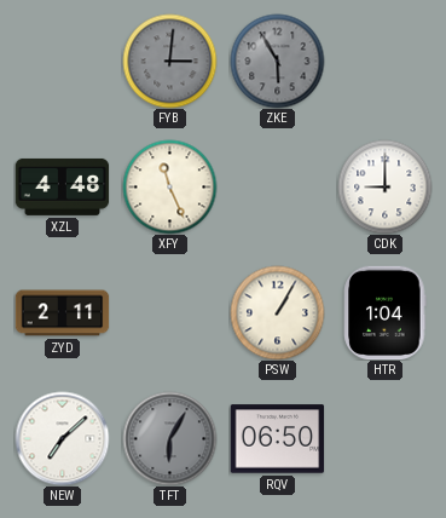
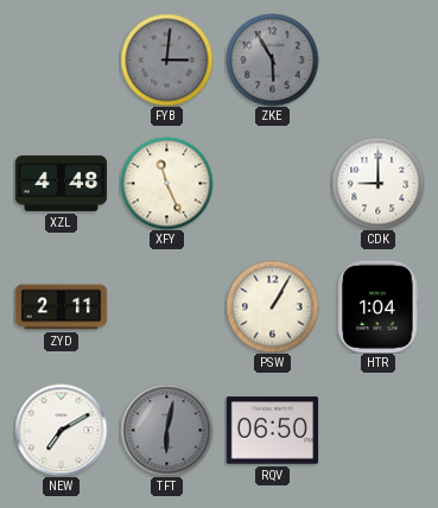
NEW: 7:08 -> 7:10
TFT: 6:05 -> 6:02
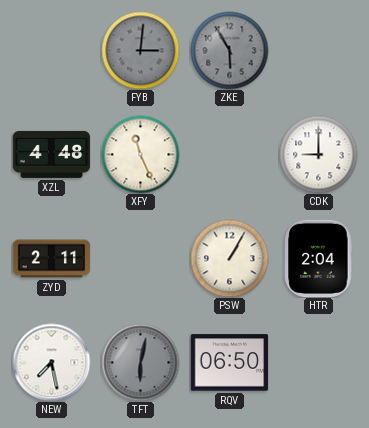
HTR: 1:04 -> 2:04
NEW: 7:10 -> 7:28
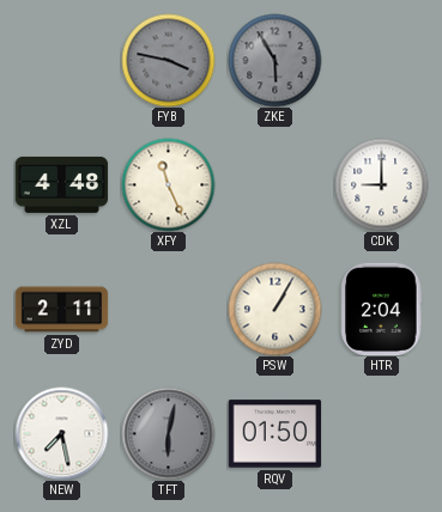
FYB: 3:01 -> 3:47
RQV: 06:50 -> 01:50
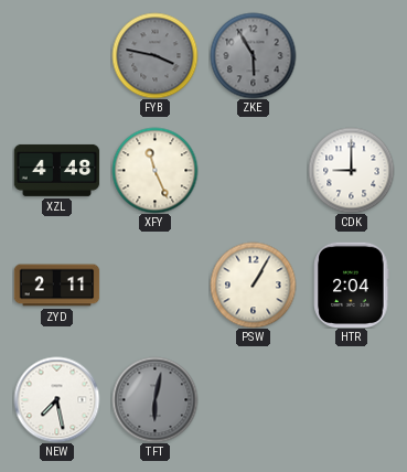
RQV: 01:50 -> none
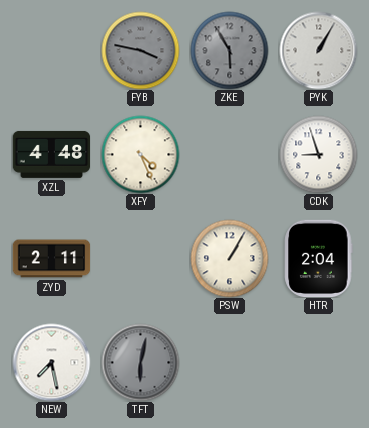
PYK: none -> 1:05
XFY: 11:26 -> 4:26
CDK: 9:00 -> 8:57
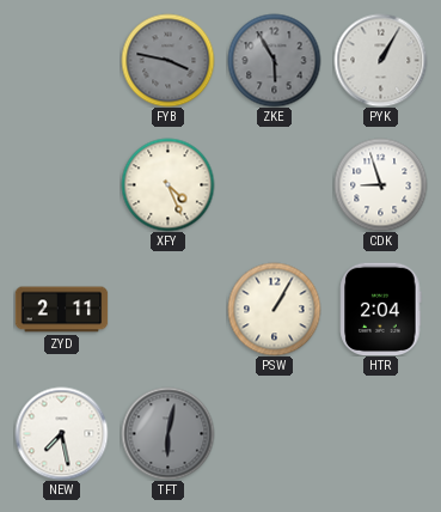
XZL: 4:48 -> none
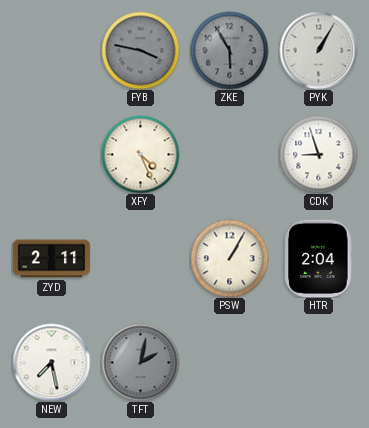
TFT: 6:02 -> 2:02
